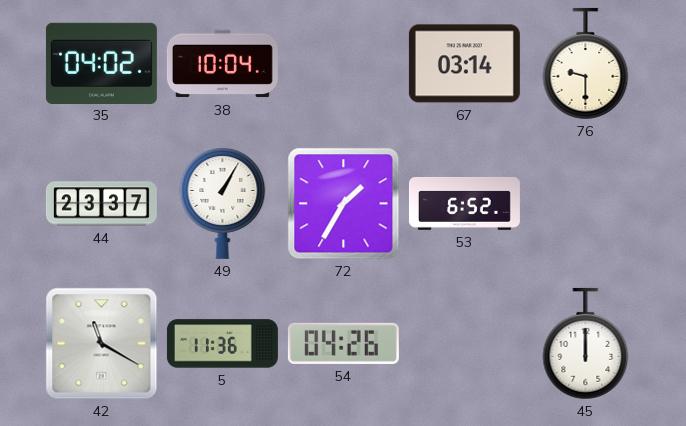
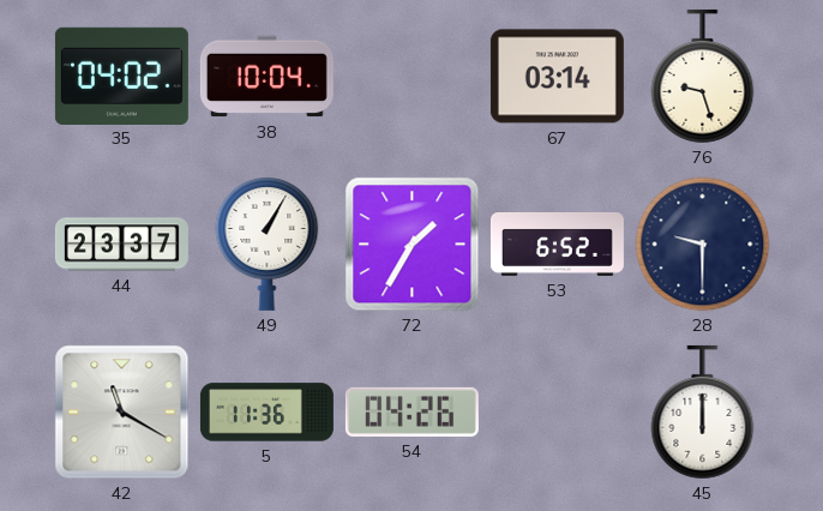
76: 9:30 -> 9:27
28: none -> 9:30
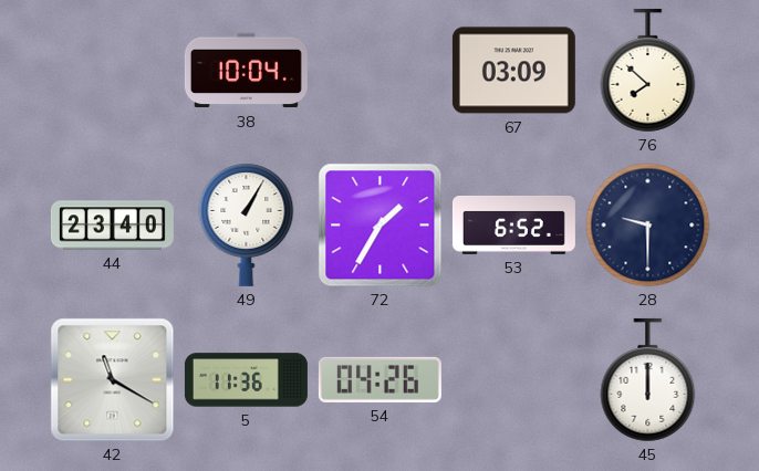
35: 04:02 -> none
67: 03:14 -> 03:09
76: 9:27 -> 7:52
44: 23:37 -> 23:40
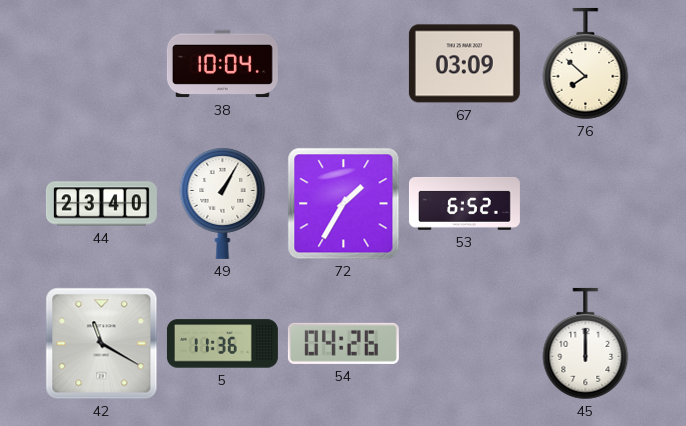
28: 9:30 -> none
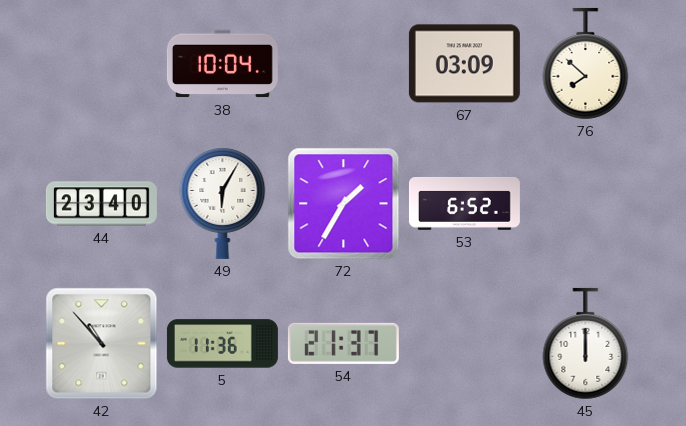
49: 1:05 -> 6:05
42: 11:20 -> 10:53
54: 04:26 -> 21:37
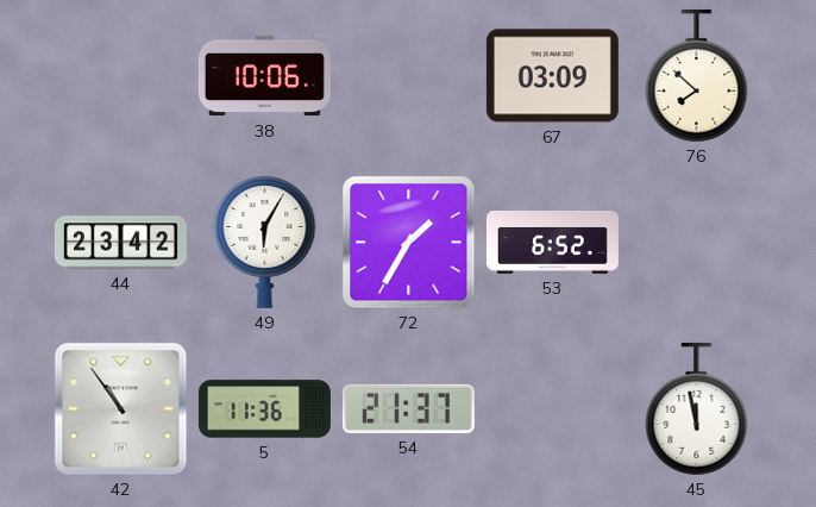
38: 10:04 -> 10:06
44: 23:40 -> 23:42
42: 10:53 -> 10:54
45: 12:00 -> 11:58
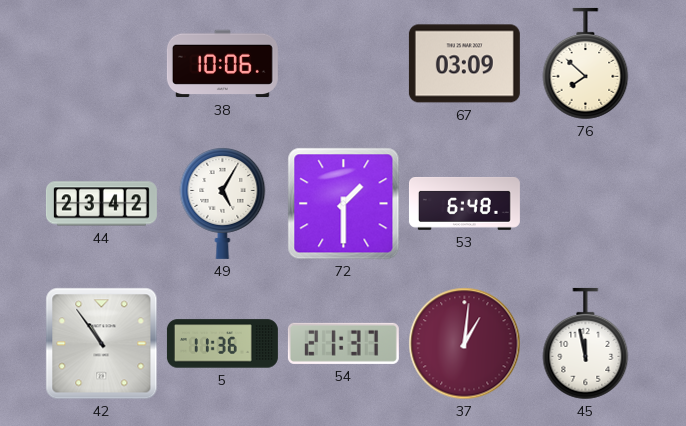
49: 6:05 -> 5:05
72: 1:35 -> 1:30
53: 6:52 -> 6:48
37: none -> 1:01
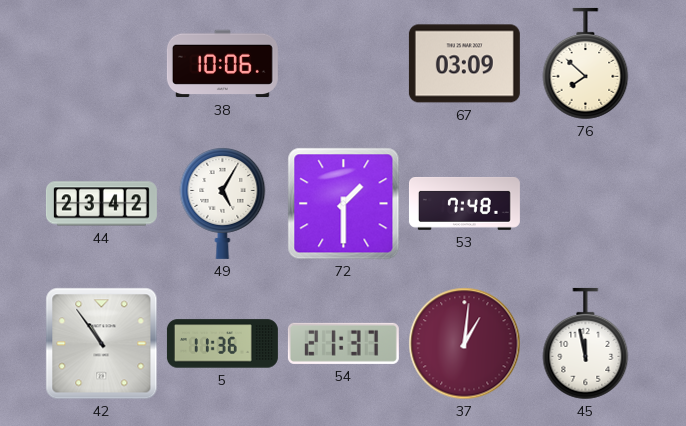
53: 6:48 -> 7:48
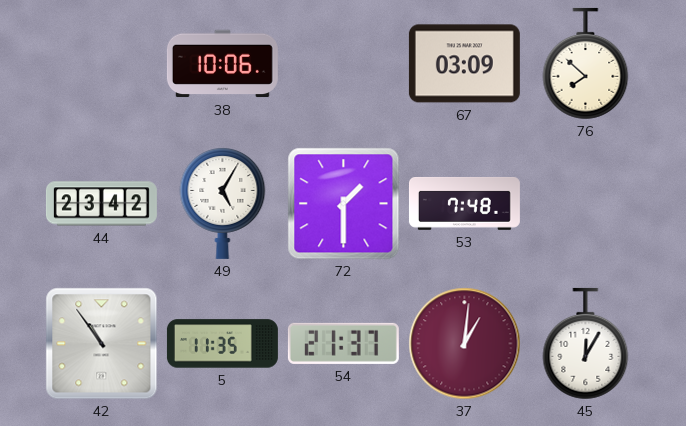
5: 11:36 -> 11:35
45: 11:58 -> 12:05
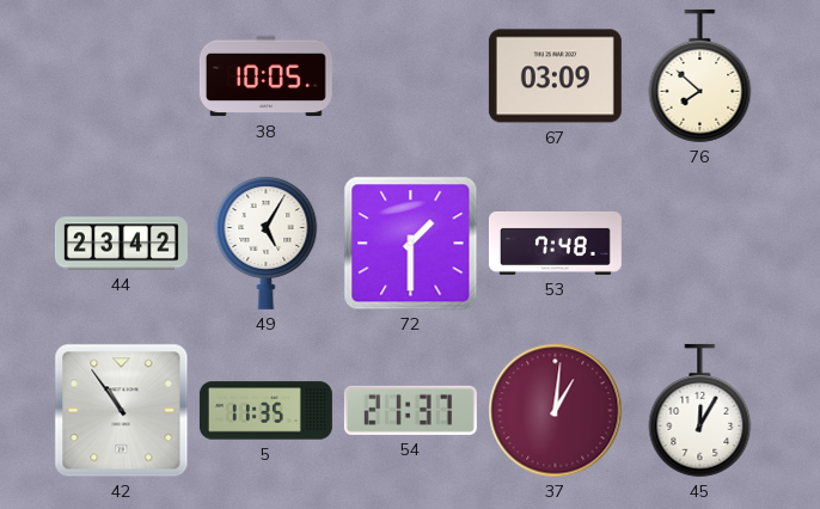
38: 10:06 -> 10:05
